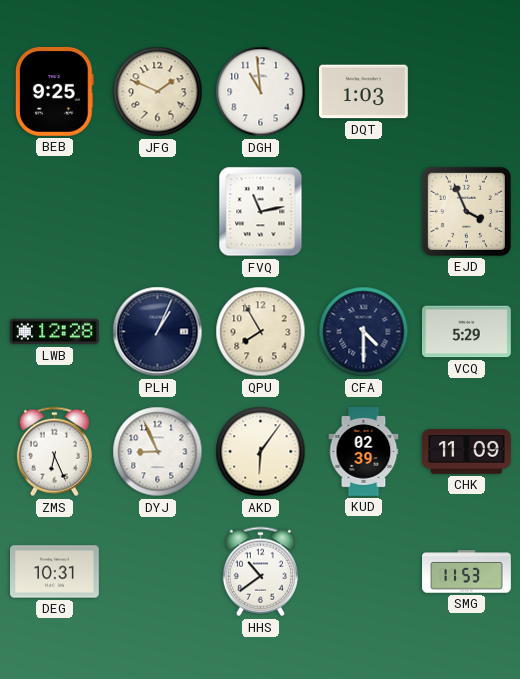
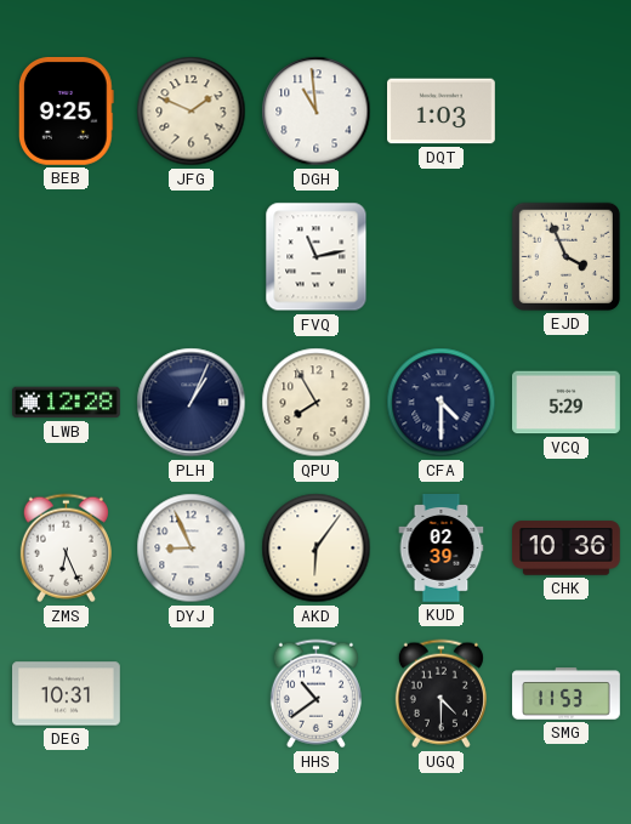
CHK: 11:09 -> 10:36
UGQ: none -> 4:30
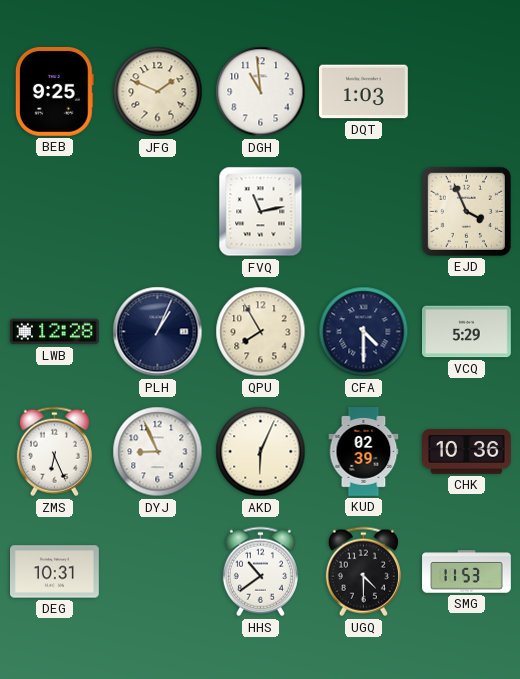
AKD: 6:06 -> 6:04
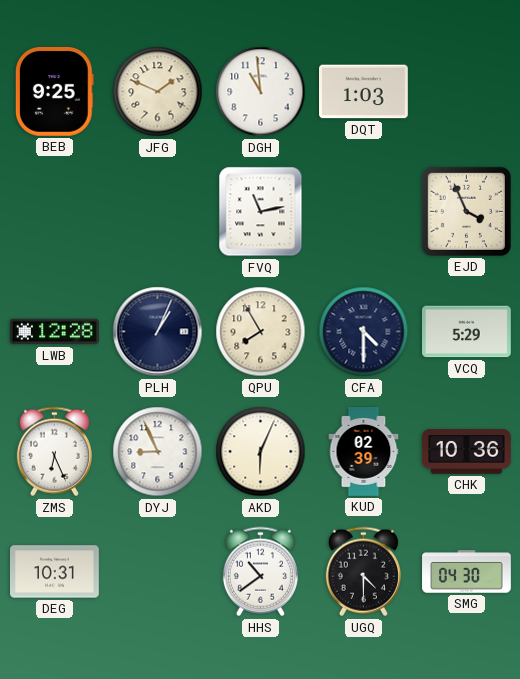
SMG: 11:53 -> 04:30
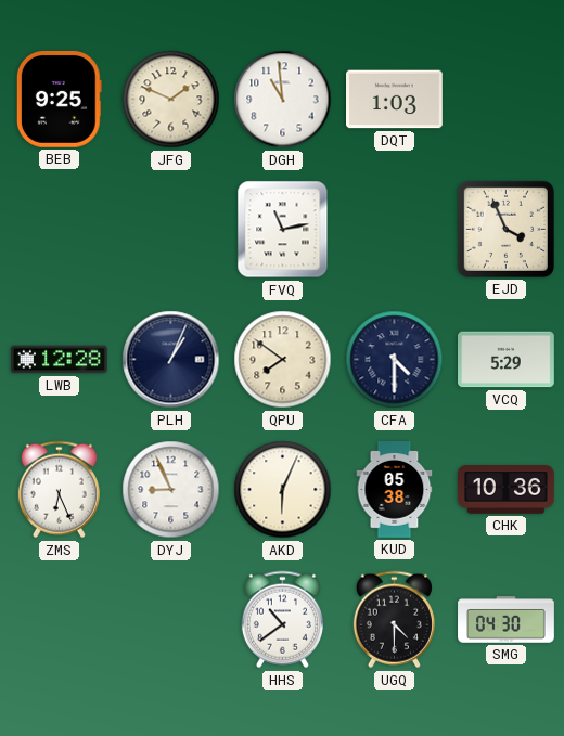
QPU: 7:55 -> 7:51
KUD: 02:39 -> 05:38
DEG: 10:31 -> none
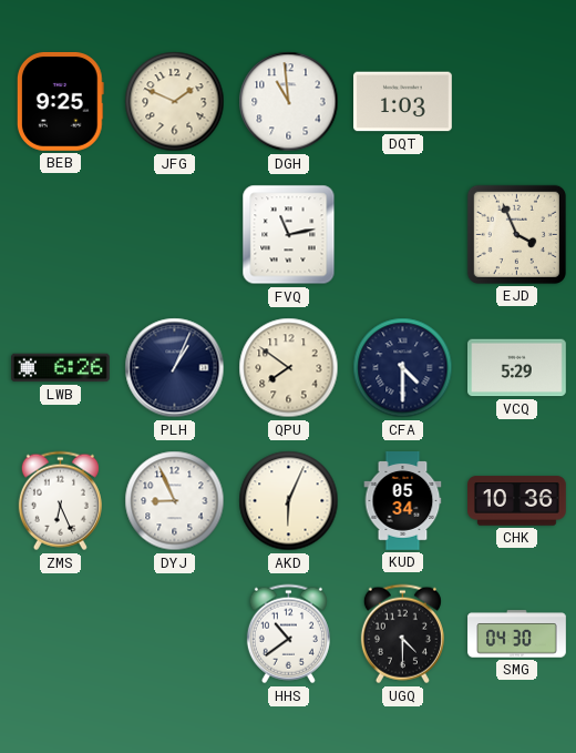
LWB: 12:28 -> 6:26
KUD: 05:38 -> 05:34
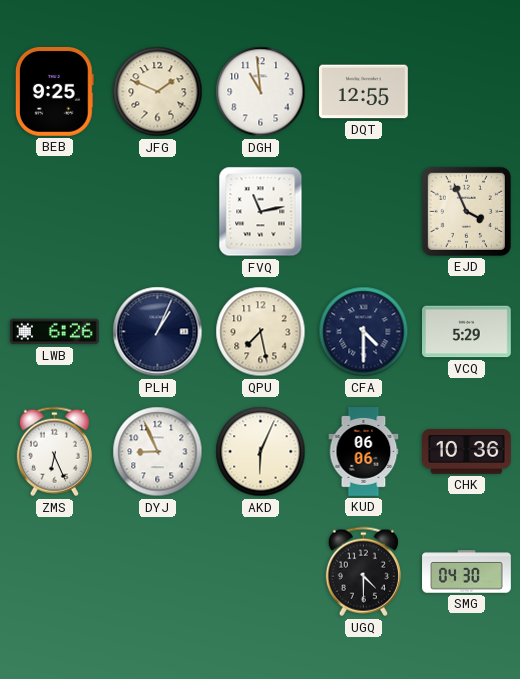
DQT: 1:03 -> 12:55
QPU: 7:51 -> 7:28
KUD: 05:34 -> 06:06
HHS: 10:39 -> none
